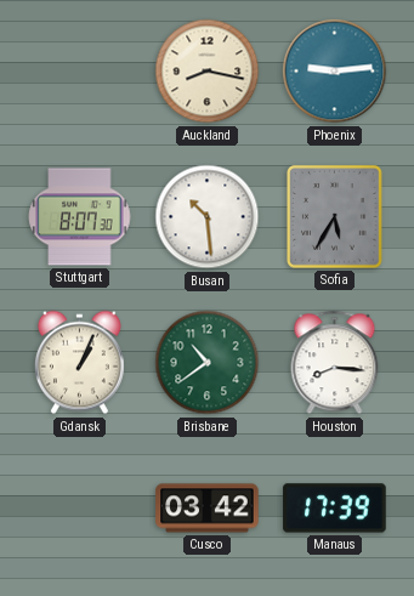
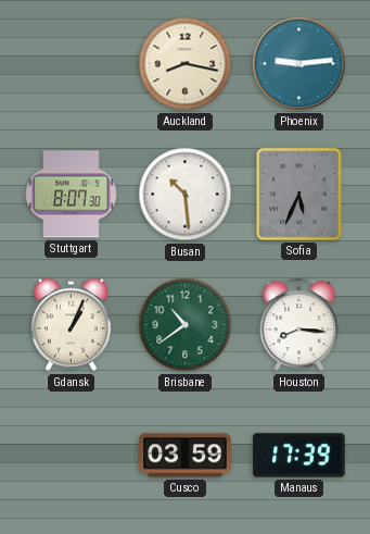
Sofia: 5:35 -> 5:34
Cusco: 03:42 -> 03:59
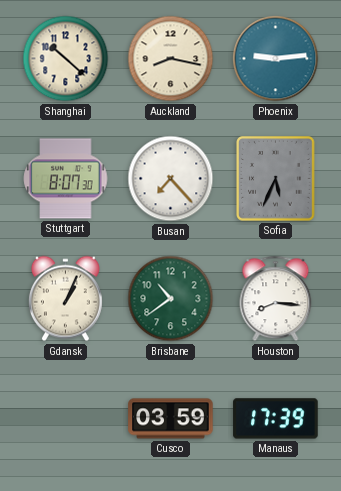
Shanghai: none -> 10:22
Busan: 10:29 -> 7:23
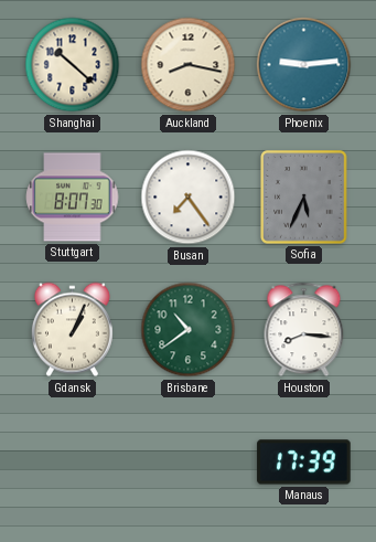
Busan: 7:23 -> 7:24
Cusco: 03:59 -> none
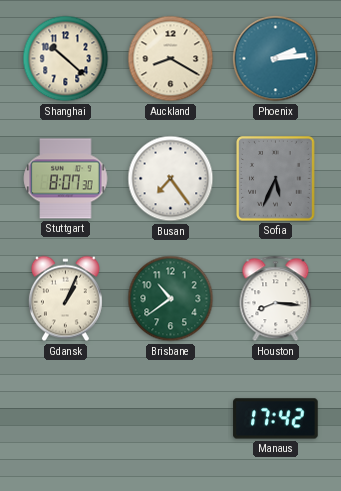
Auckland: 8:17 -> 8:20
Phoenix: 9:14 -> 2:14
Manaus: 17:39 -> 17:42
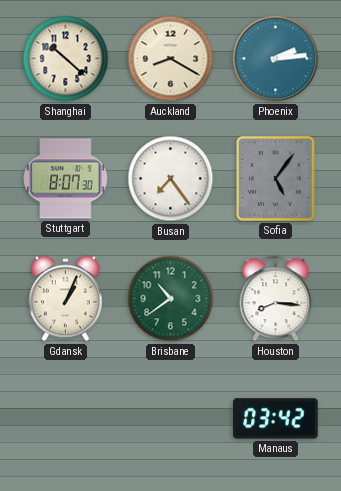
Sofia: 5:34 -> 5:06
Manaus: 17:42 -> 03:42
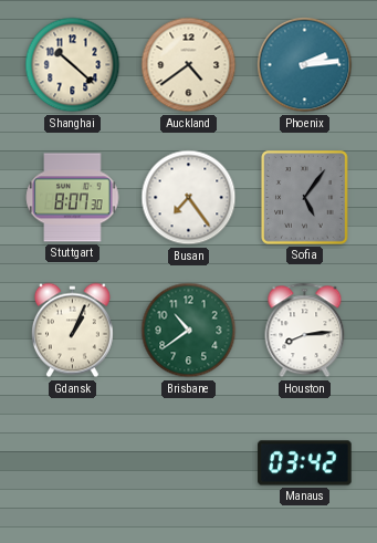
Auckland: 8:20 -> 4:39
Houston: 8:16 -> 8:14
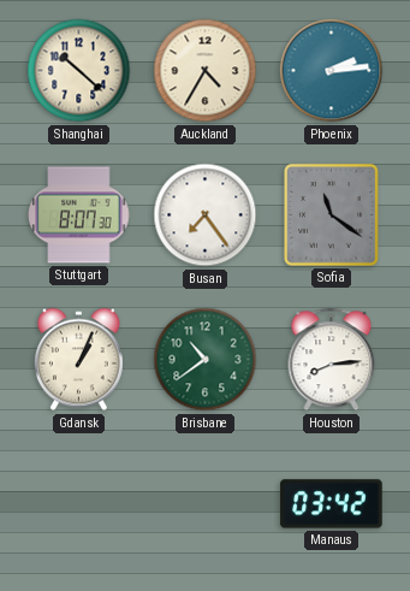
Auckland: 4:39 -> 4:35
Sofia: 5:06 -> 11:21
